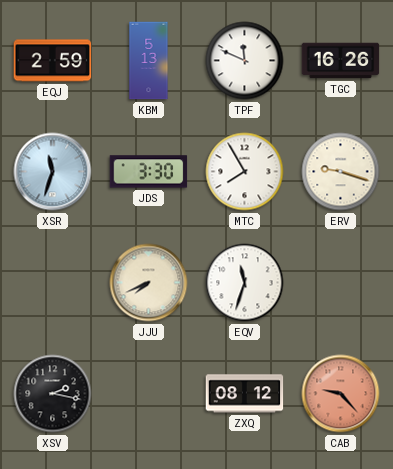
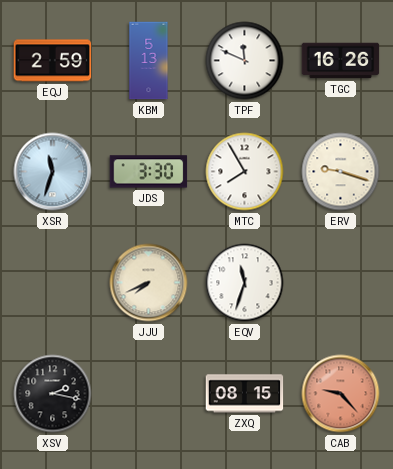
ZXQ: 08:12 -> 08:15
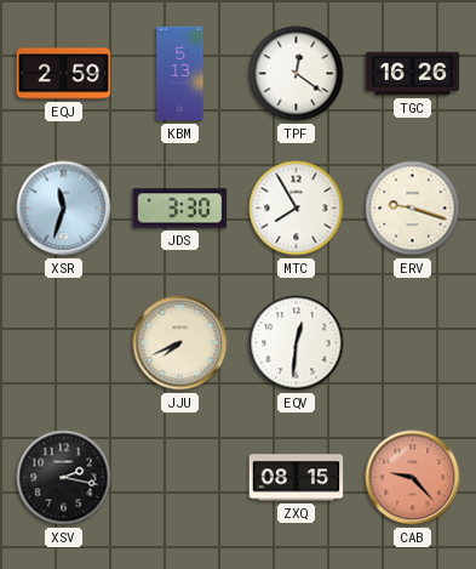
TPF: 11:49 -> 12:21
EQV: 11:33 -> 12:31
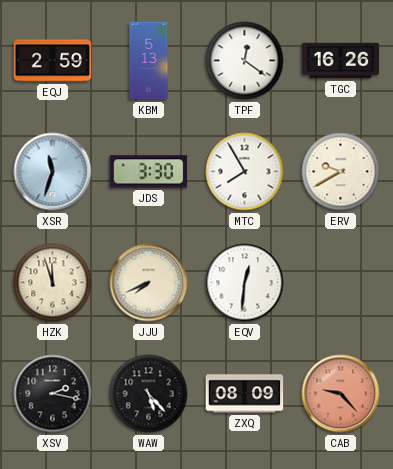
ERV: 9:18 -> 9:40
HZK: none -> 11:57
WAW: none -> 5:23
ZXQ: 08:15 -> 08:09
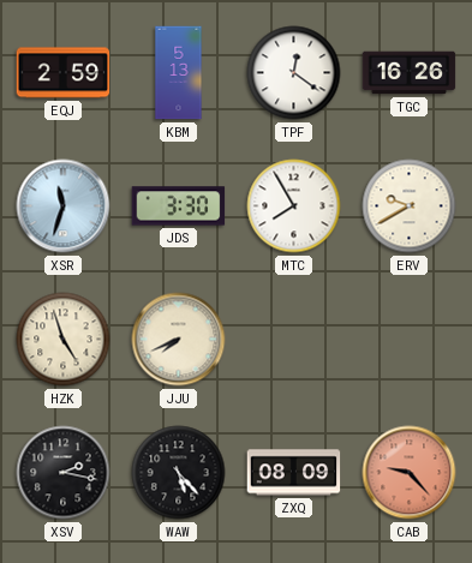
HZK: 11:57 -> 4:57
EQV: 12:31 -> none
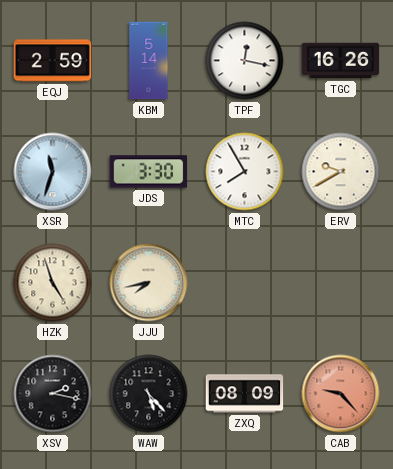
KBM: 5:13 -> 5:14
TPF: 12:21 -> 12:17
JJU: 7:41 -> 7:43
